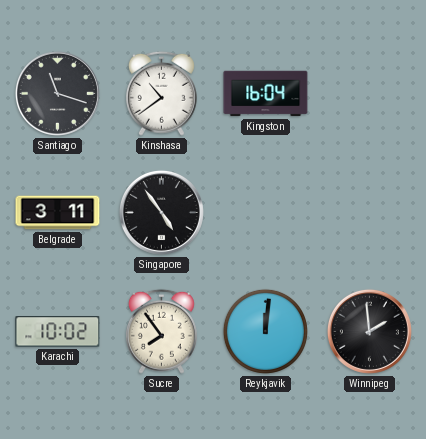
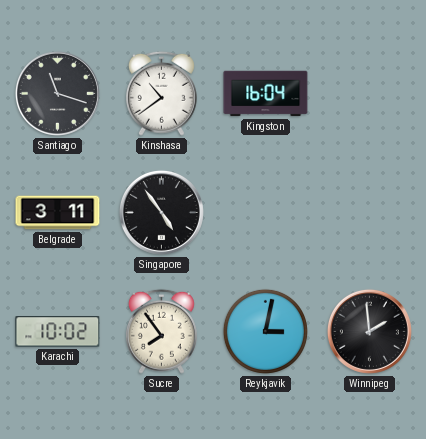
Reykjavik: 12:01 -> 3:02
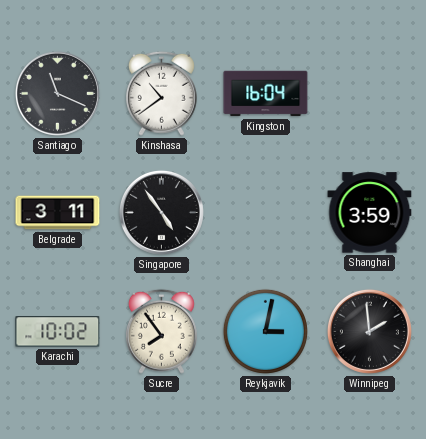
Santiago: 11:18 -> 11:19
Shanghai: none -> 3:59
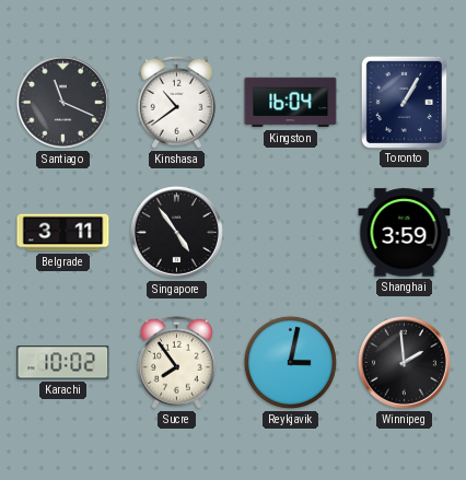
Toronto: none -> 1:05
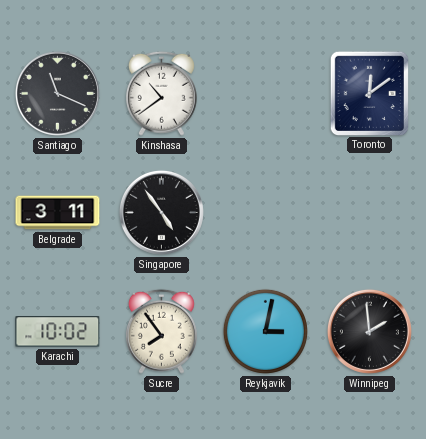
Kingston: 16:04 -> none
Toronto: 1:05 -> 12:09
Shanghai: 3:59 -> none
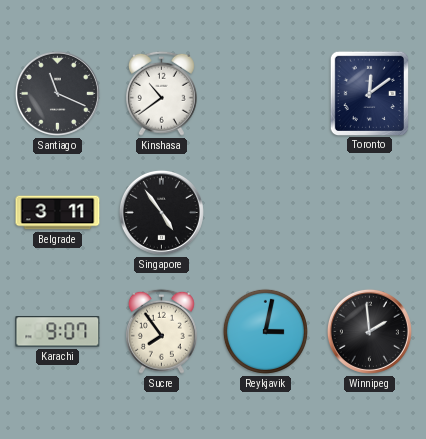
Karachi: 10:02 -> 9:07
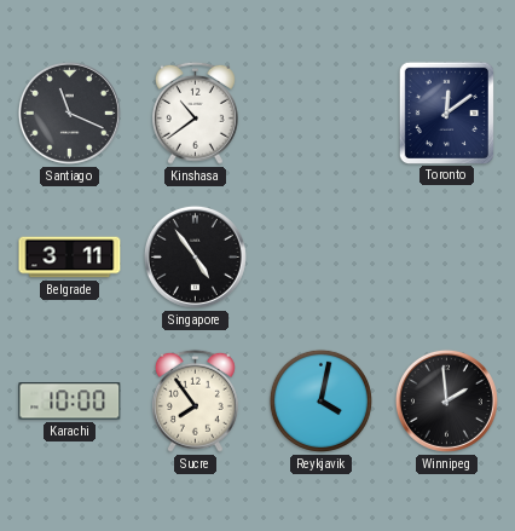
Karachi: 9:07 -> 10:00
Reykjavik: 3:02 -> 4:02
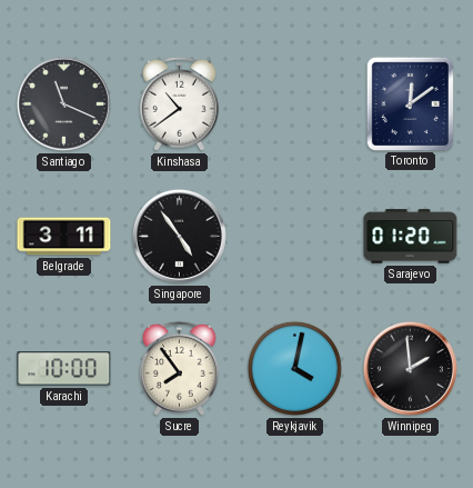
Sarajevo: none -> 01:20
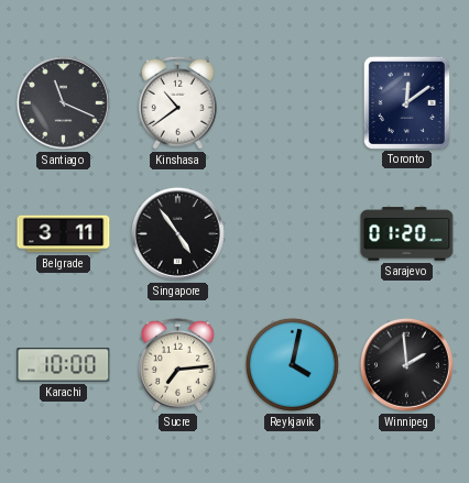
Sucre: 7:54 -> 7:14
